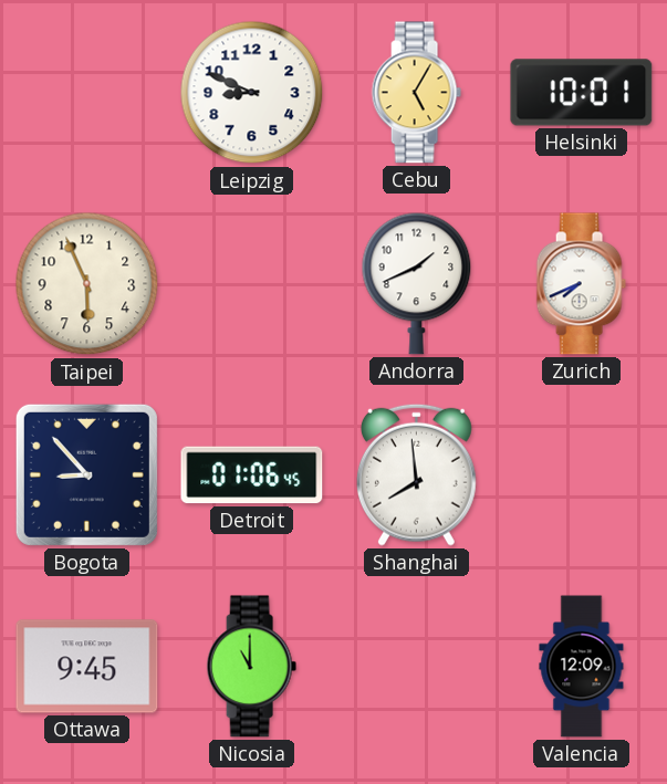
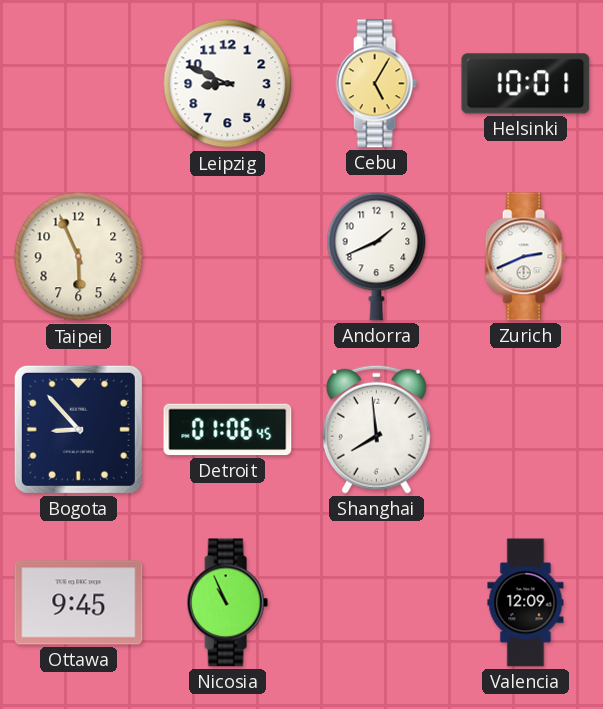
Zurich: 7:41 -> 2:41
Nicosia: 11:00 -> 10:56
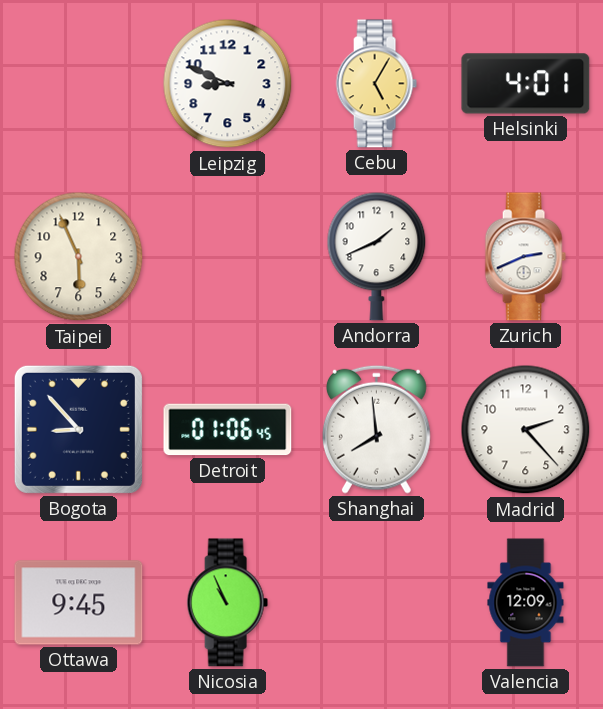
Helsinki: 10:01 -> 4:01
Madrid: none -> 2:23
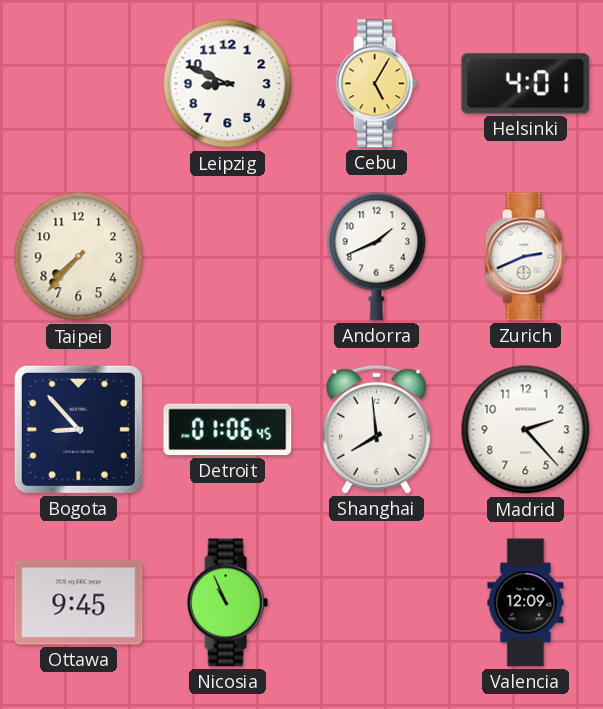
Taipei: 5:56 -> 7:37
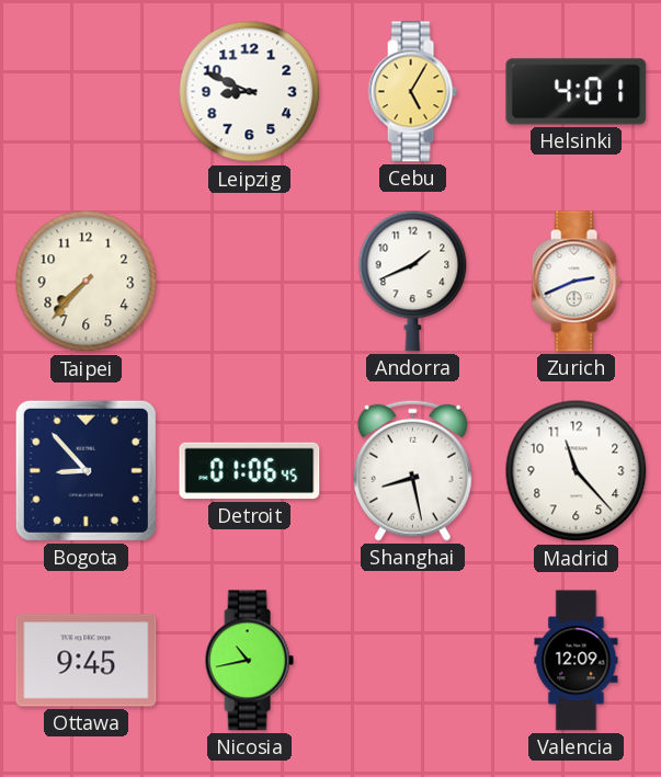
Shanghai: 7:59 -> 8:28
Madrid: 2:23 -> 11:23
Nicosia: 10:56 -> 10:43
